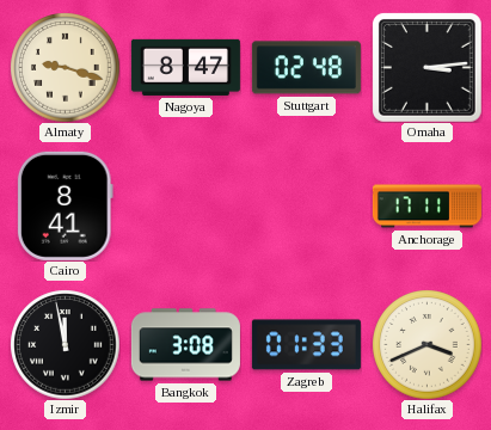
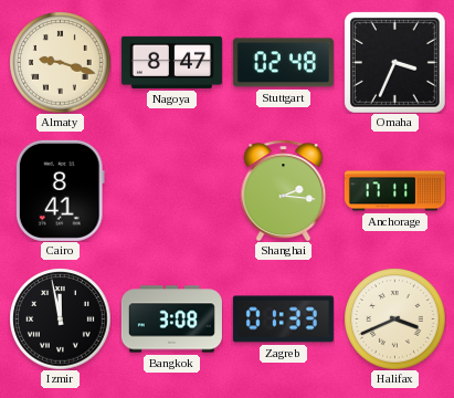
Omaha: 3:14 -> 3:34
Shanghai: none -> 2:16
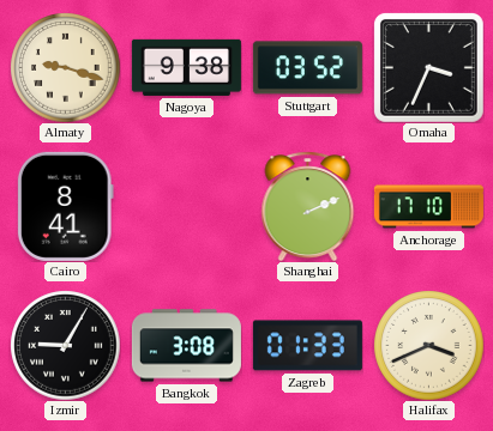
Nagoya: 8:47 -> 9:38
Stuttgart: 02:48 -> 03:52
Shanghai: 2:16 -> 2:11
Anchorage: 17:11 -> 17:10
Izmir: 11:58 -> 9:05
